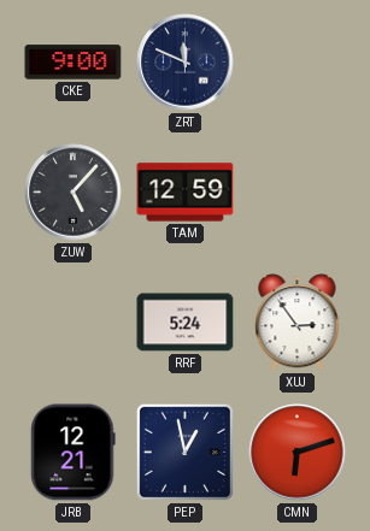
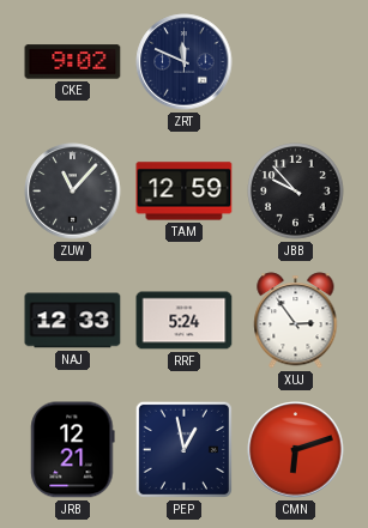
CKE: 9:00 -> 9:02
ZUW: 5:07 -> 11:07
JBB: none -> 9:53
NAJ: none -> 12:33
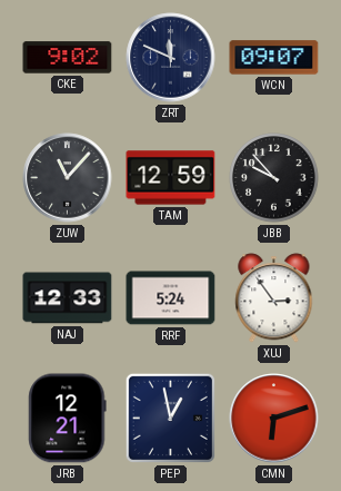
WCN: none -> 09:07
